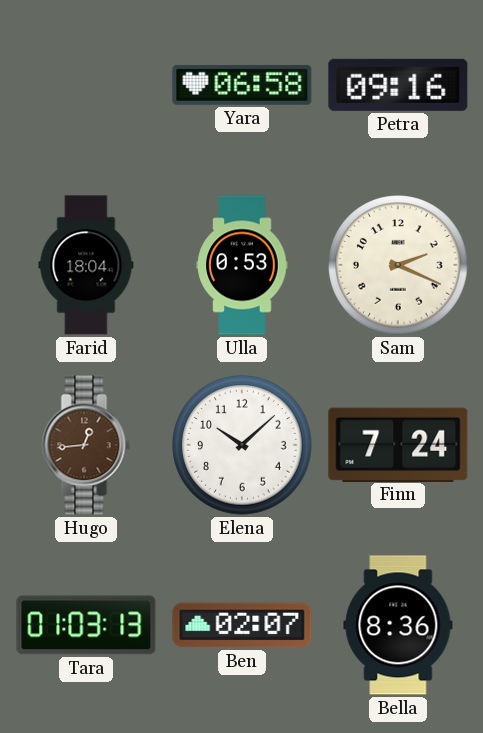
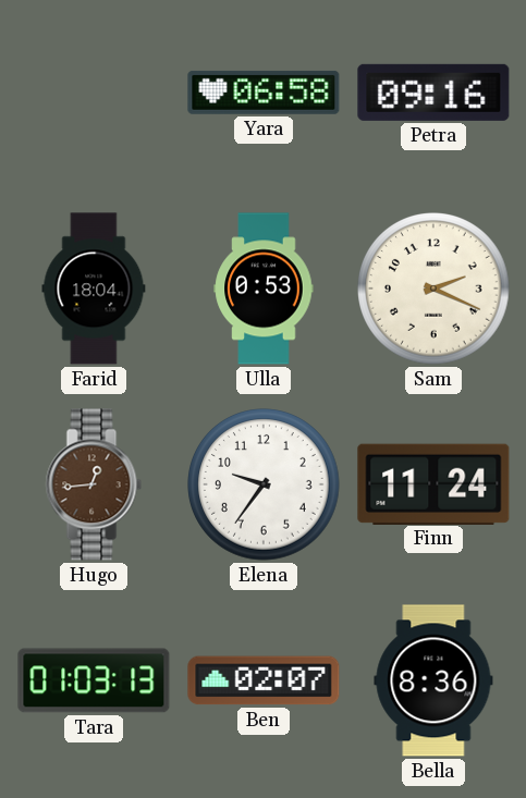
Elena: 10:08 -> 9:36
Finn: 7:24 -> 11:24
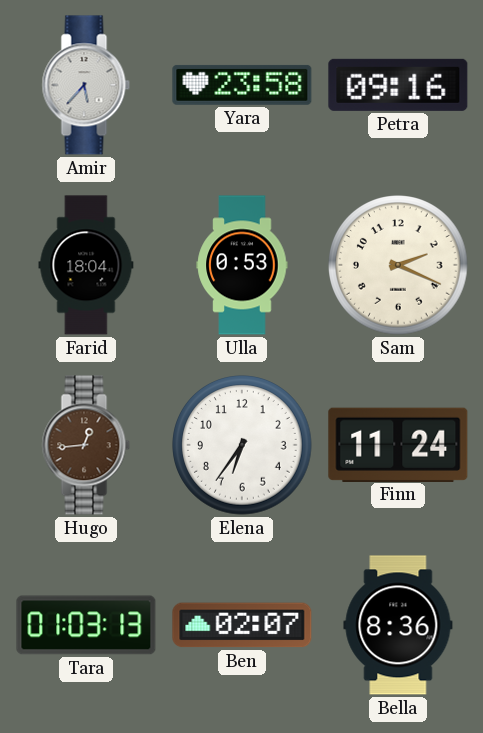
Amir: none -> 5:37
Yara: 06:58 -> 23:58
Elena: 9:36 -> 6:36
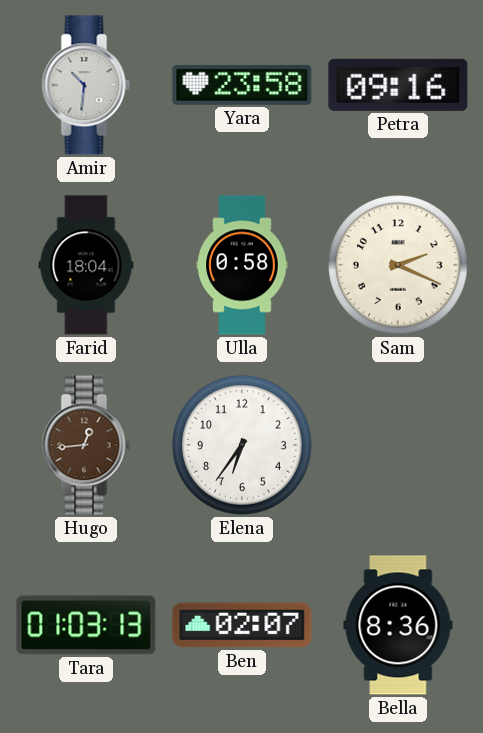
Amir: 5:37 -> 10:31
Ulla: 0:53 -> 0:58
Finn: 11:24 -> none
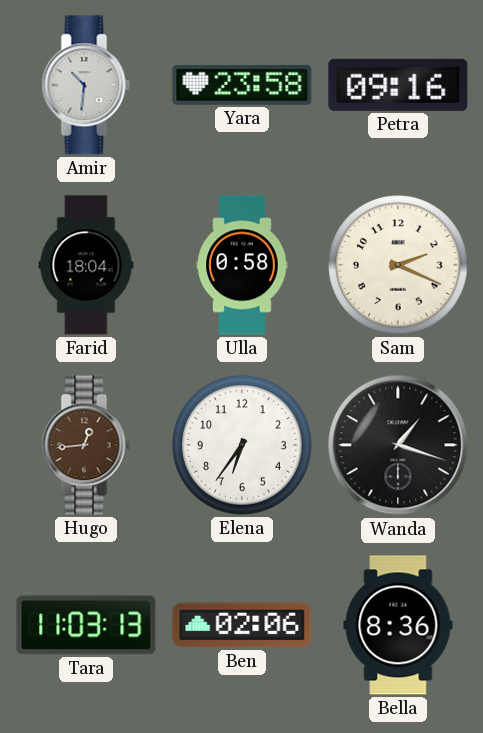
Wanda: none -> 1:18
Tara: 01:03 -> 11:03
Ben: 02:07 -> 02:06
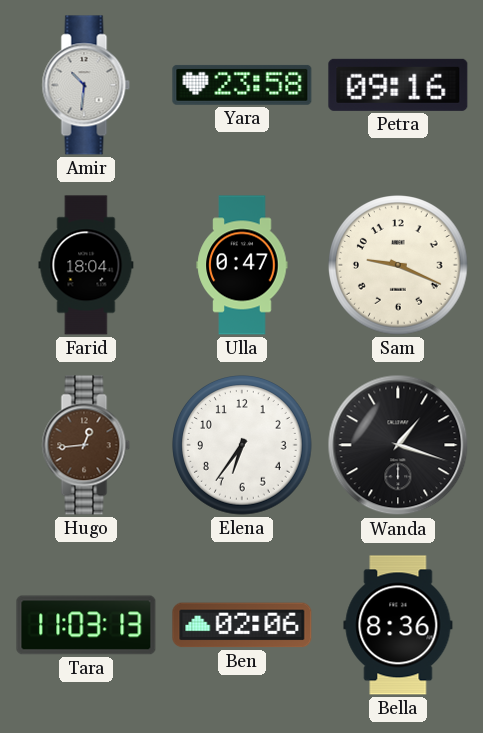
Ulla: 0:58 -> 0:47
Sam: 2:19 -> 9:19
